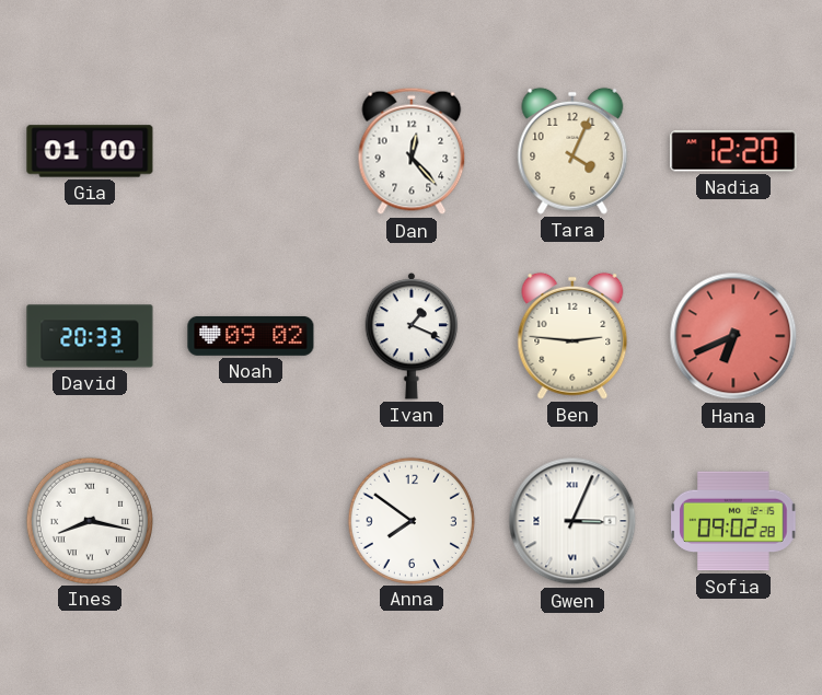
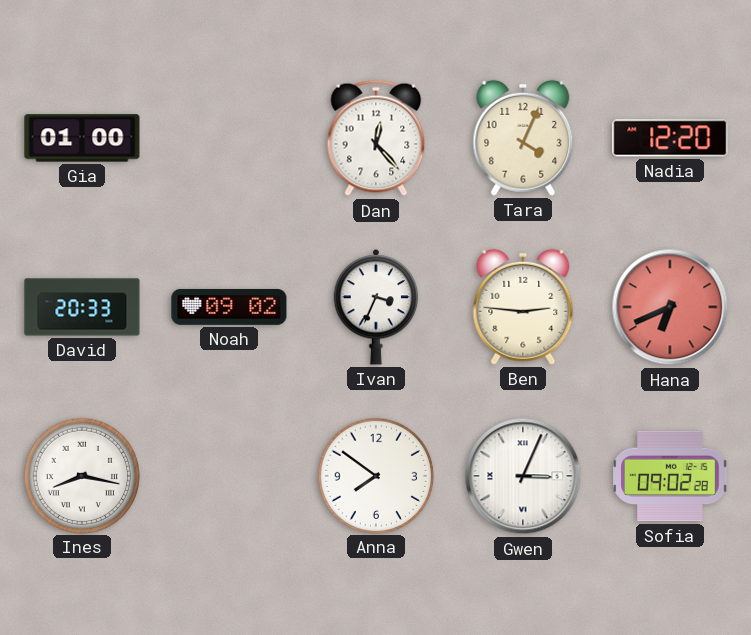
Ivan: 1:19 -> 3:34
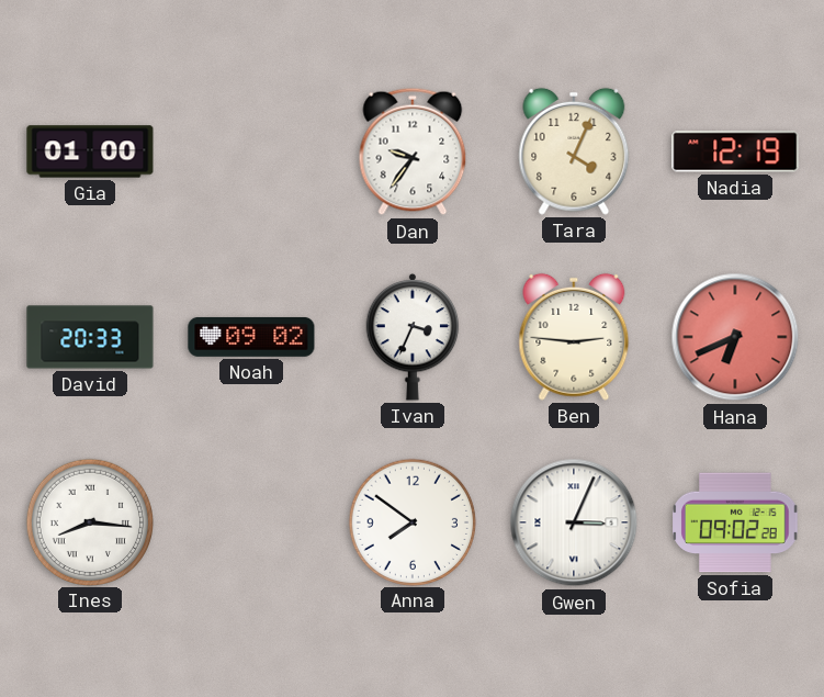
Dan: 12:23 -> 9:36
Nadia: 12:20 -> 12:19
Ines: 8:17 -> 8:16
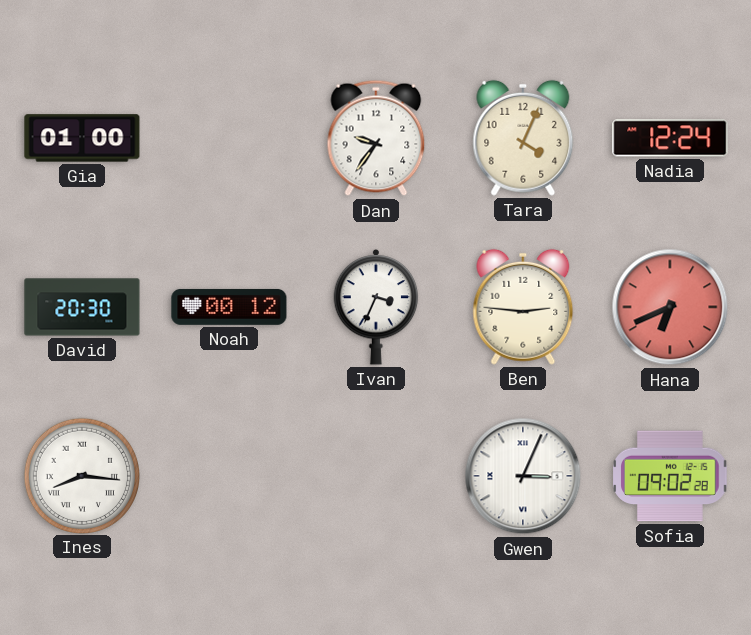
Nadia: 12:19 -> 12:24
David: 20:33 -> 20:30
Noah: 09:02 -> 00:12
Anna: 7:51 -> none
